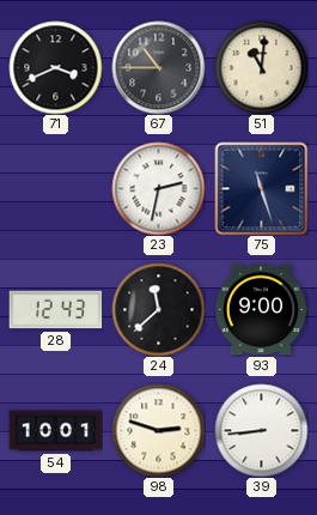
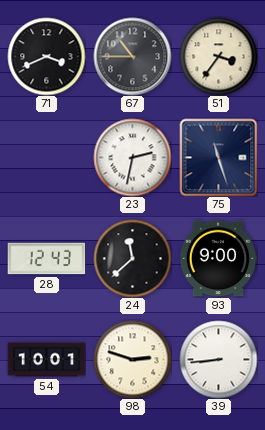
51: 11:01 -> 3:36
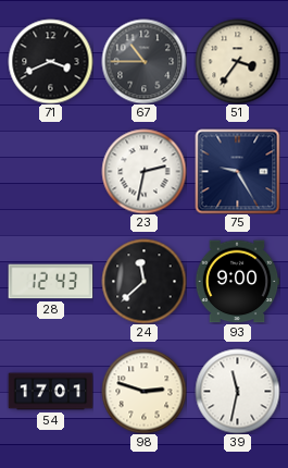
75: 11:27 -> 9:25
54: 10:01 -> 17:01
39: 8:44 -> 11:32
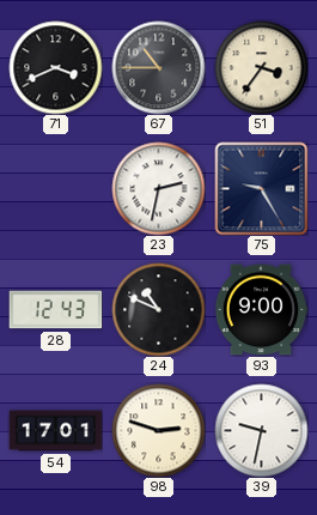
24: 11:38 -> 10:49
39: 11:32 -> 9:32
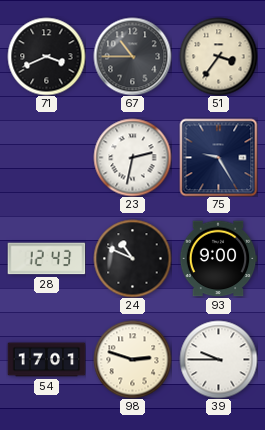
39: 9:32 -> 9:45
